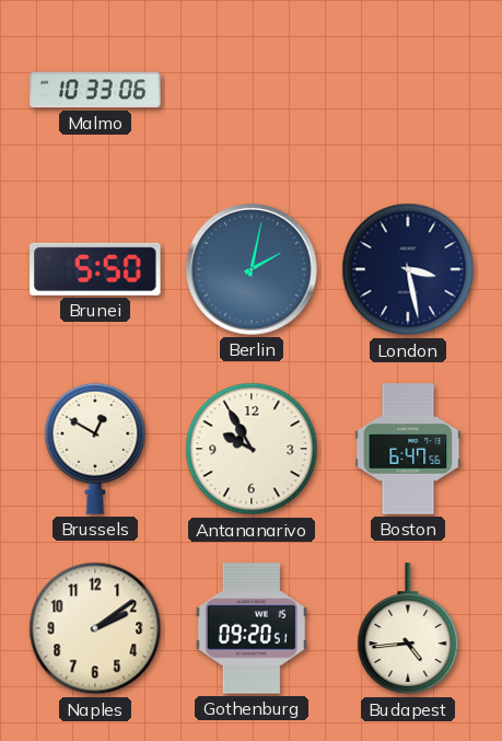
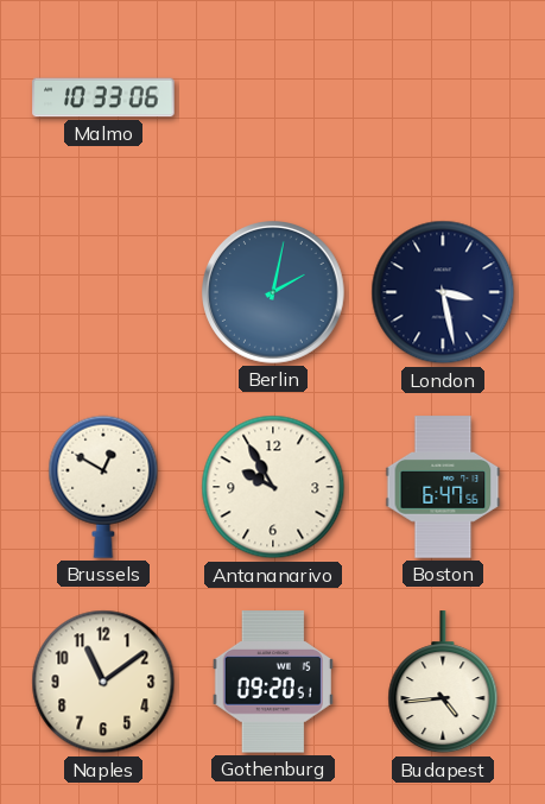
Brunei: 5:50 -> none
Naples: 2:09 -> 11:09
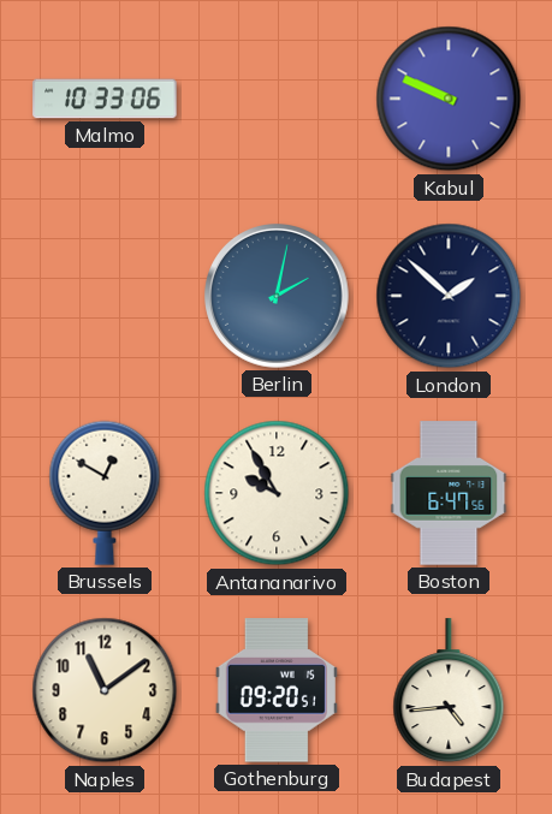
Kabul: none -> 9:49
London: 3:28 -> 1:52
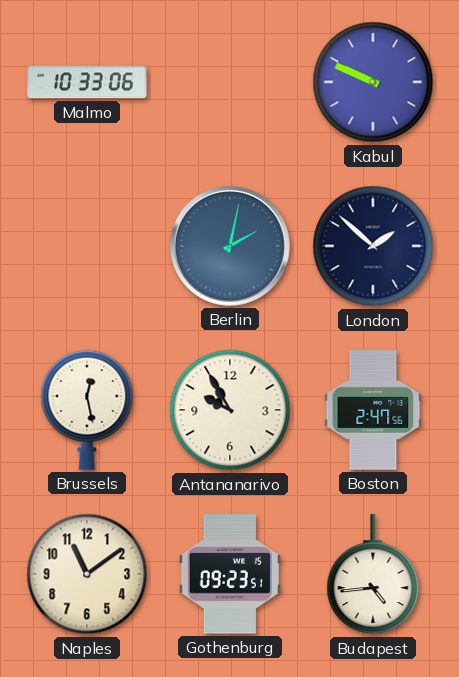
Brussels: 12:50 -> 12:28
Boston: 6:47 -> 2:47
Gothenburg: 09:20 -> 09:23
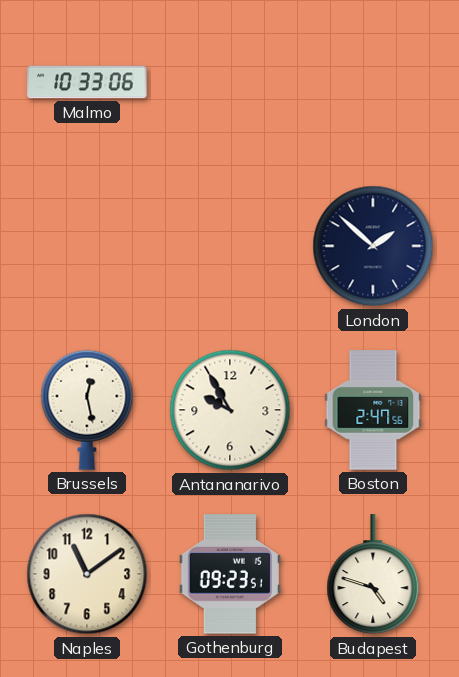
Kabul: 9:49 -> none
Berlin: 2:02 -> none
Budapest: 4:44 -> 4:48
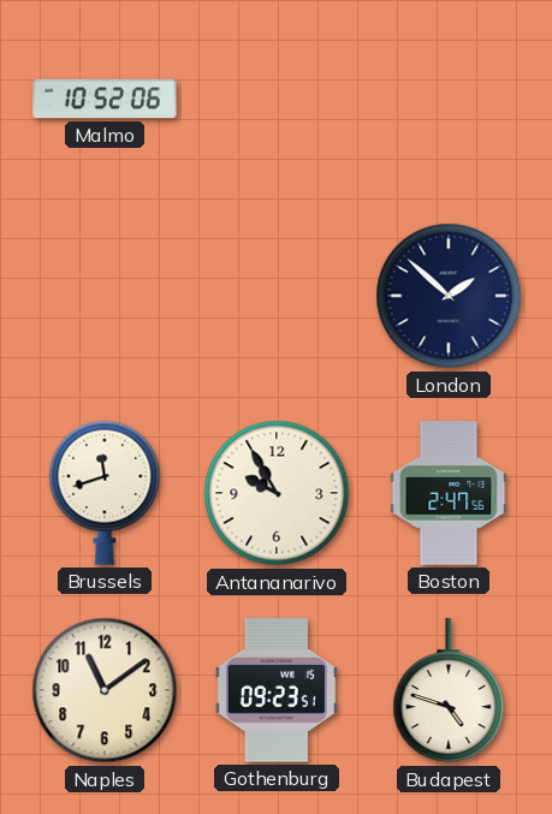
Malmo: 10:33 -> 10:52
Brussels: 12:28 -> 11:42
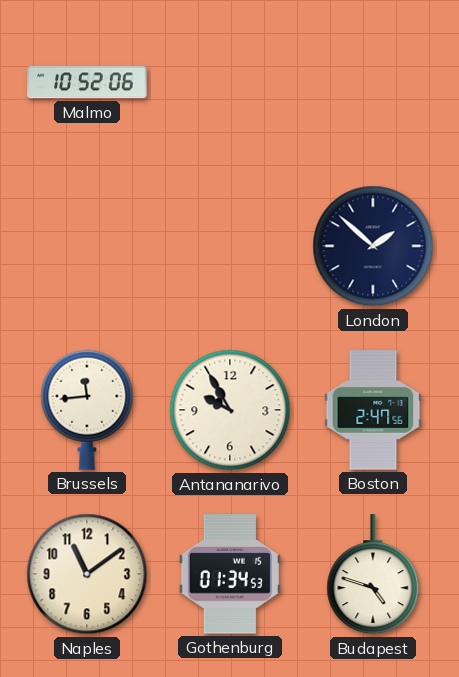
Brussels: 11:42 -> 11:44
Gothenburg: 09:23 -> 01:34
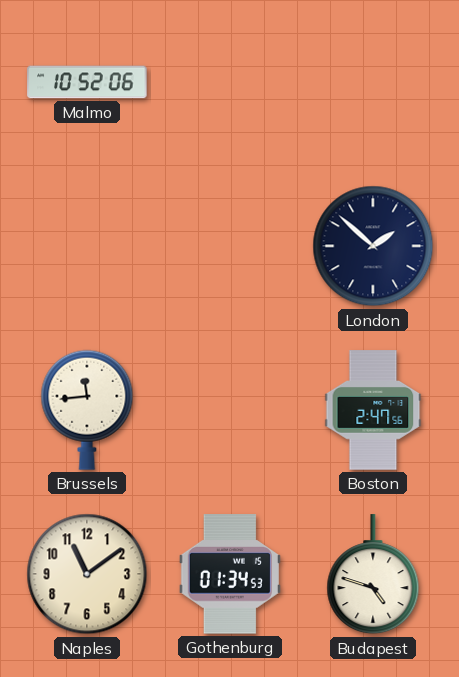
Antananarivo: 9:55 -> none
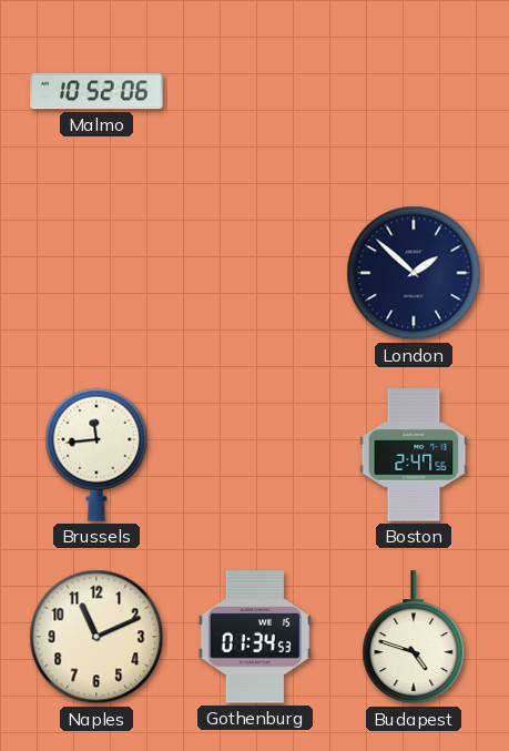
Naples: 11:09 -> 11:11
